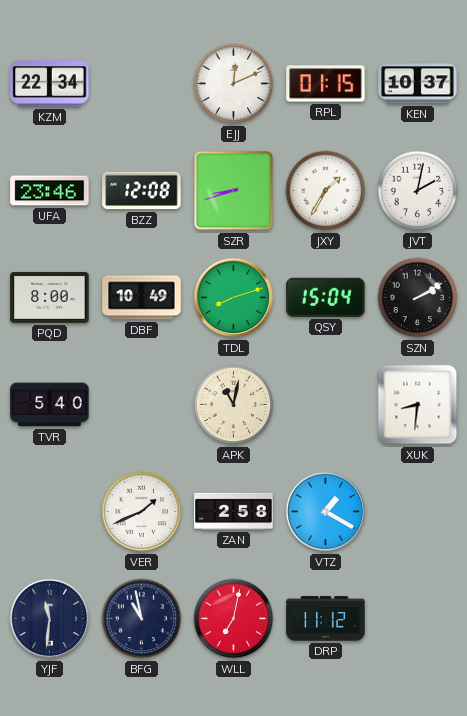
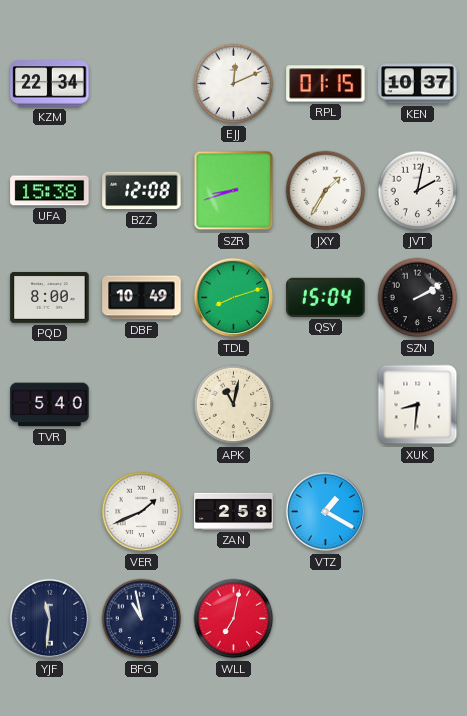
UFA: 23:46 -> 15:38
DRP: 11:12 -> none
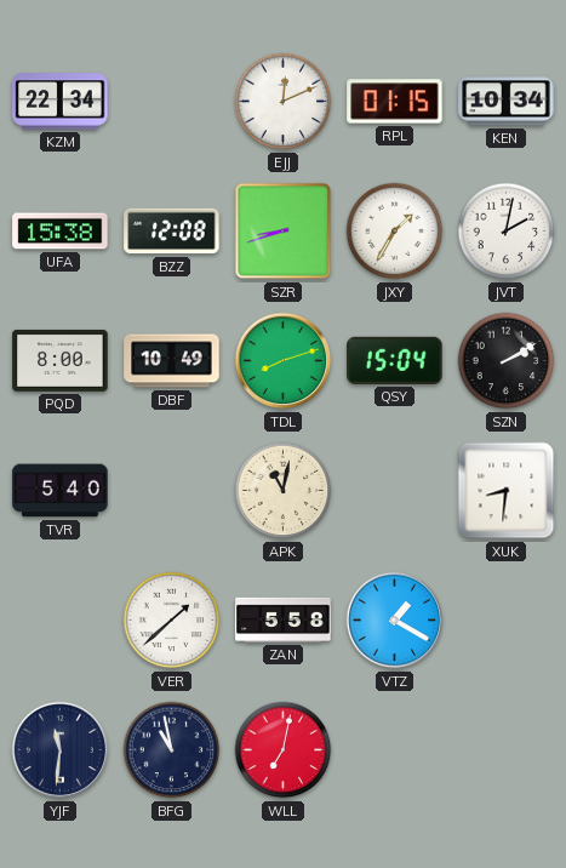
KEN: 10:37 -> 10:34
VER: 1:41 -> 1:38
ZAN: 2:58 -> 5:58
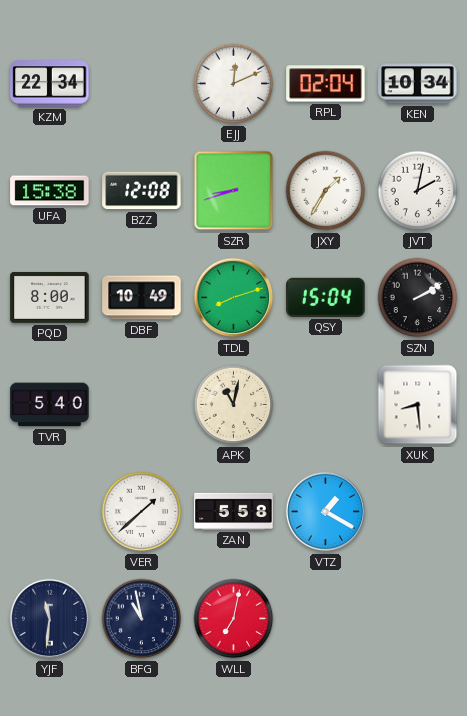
RPL: 01:15 -> 02:04
XUK: 8:31 -> 8:29
